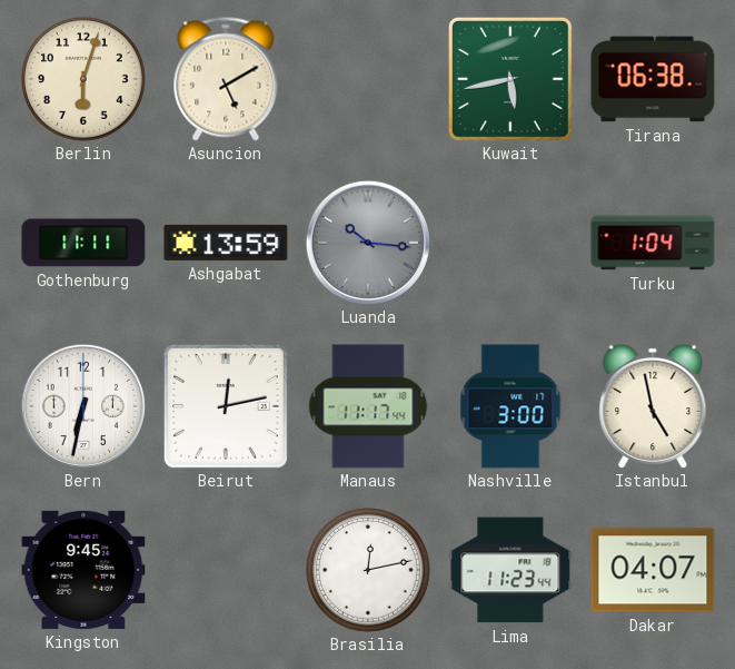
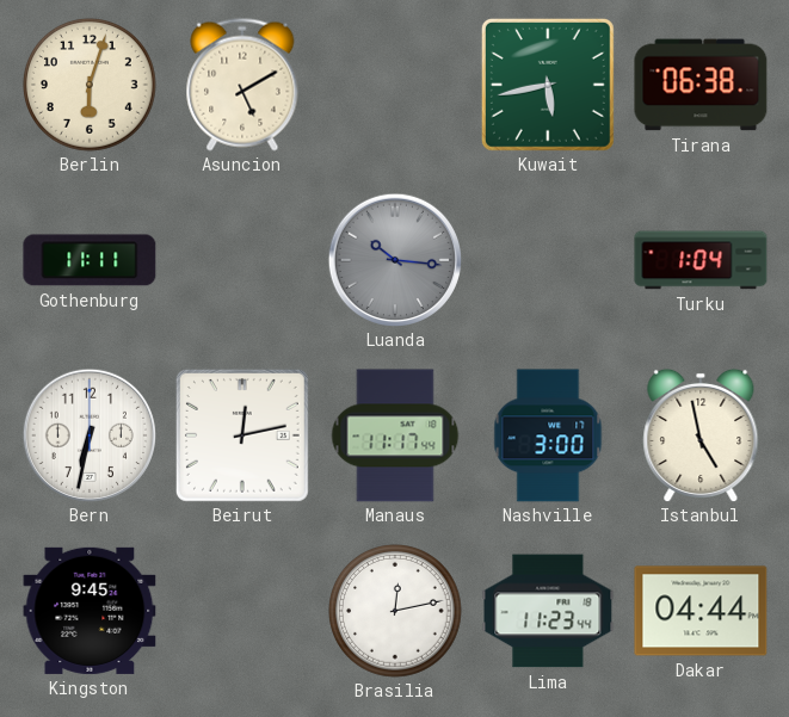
Ashgabat: 13:59 -> none
Dakar: 04:07 -> 04:44
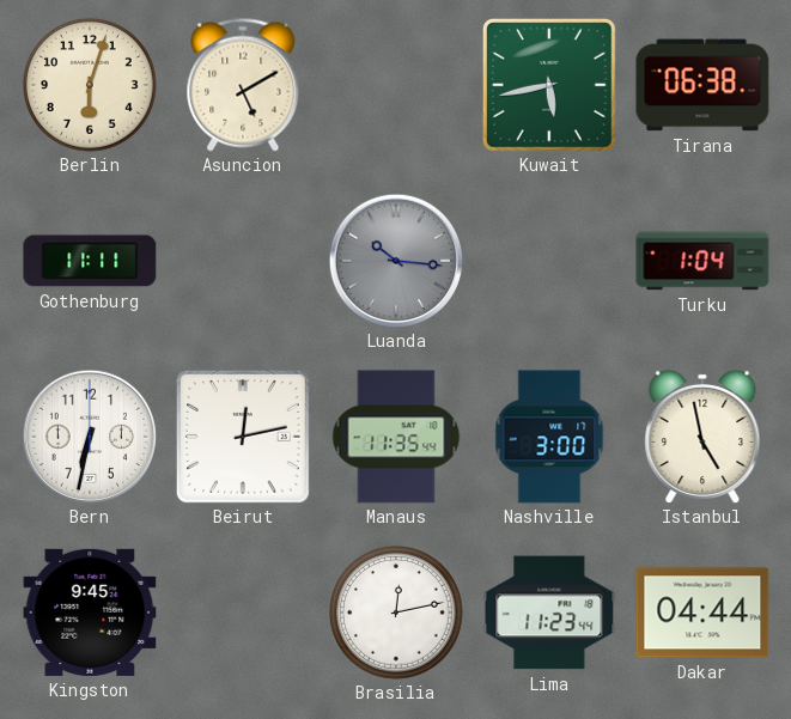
Manaus: 11:17 -> 11:35
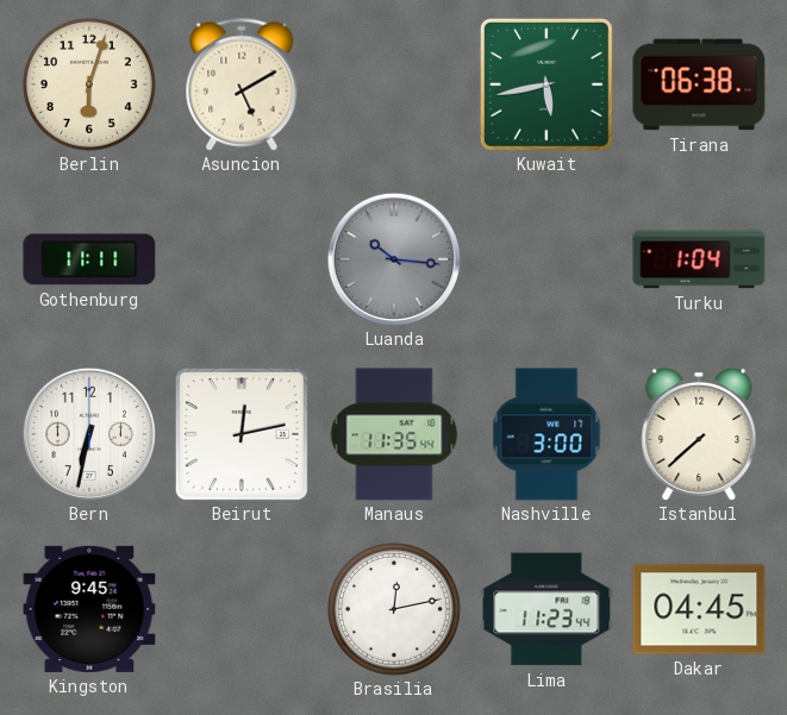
Istanbul: 4:58 -> 7:38
Dakar: 04:44 -> 04:45
